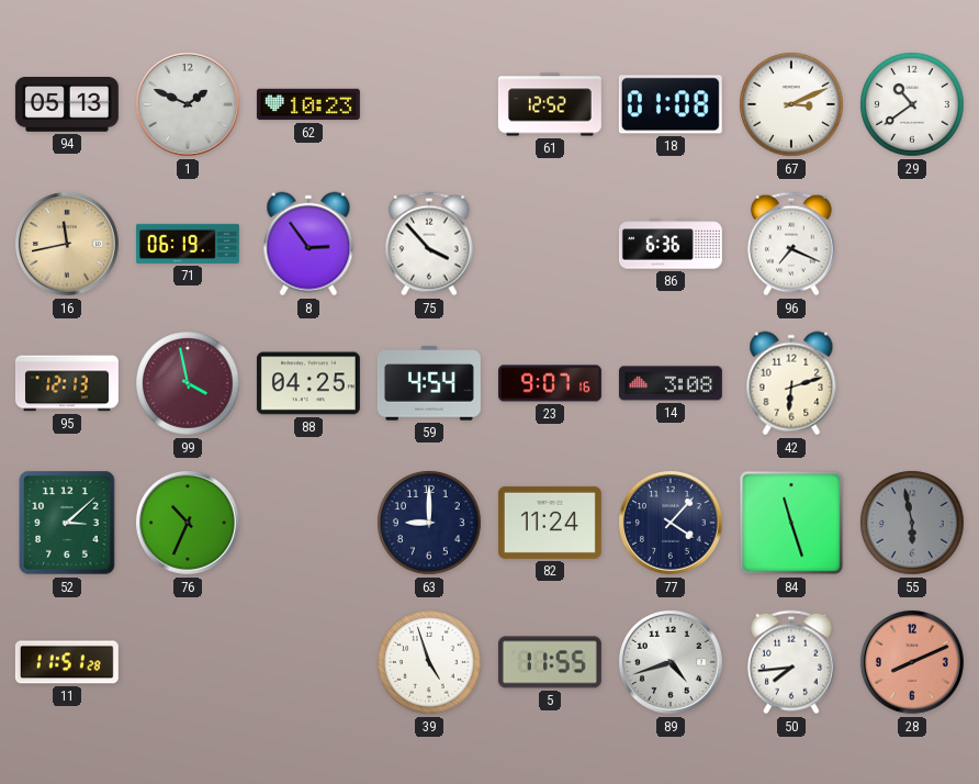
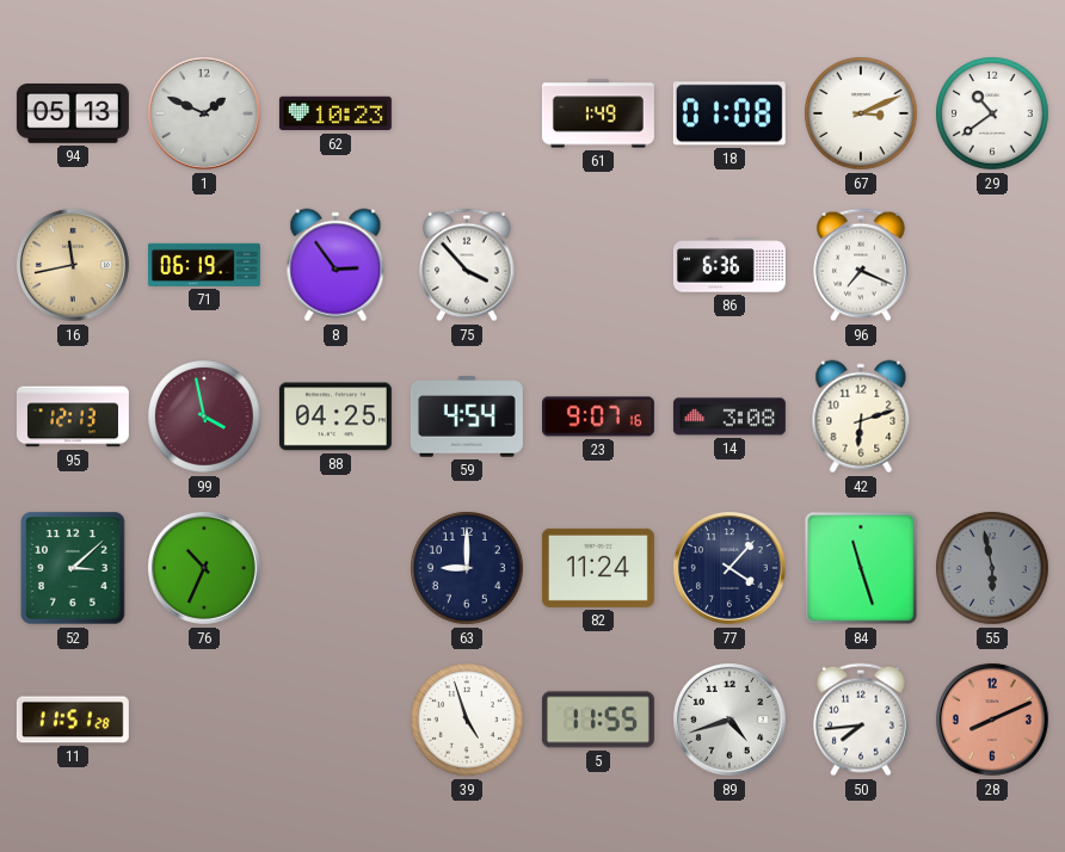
61: 12:52 -> 1:49
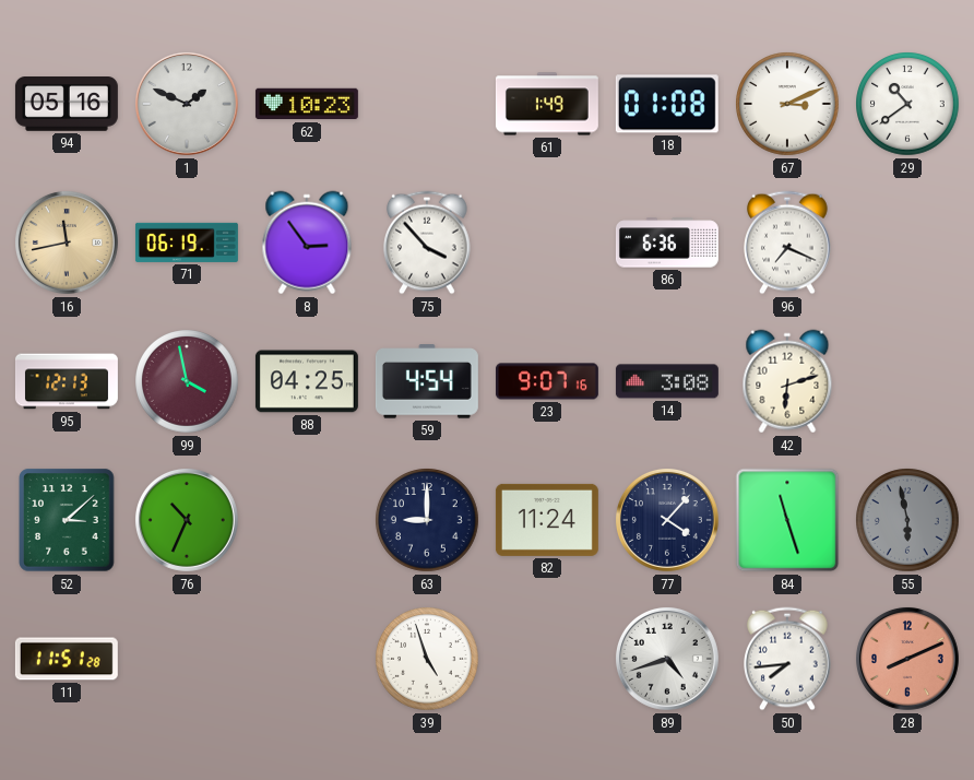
94: 05:13 -> 05:16
5: 11:55 -> none
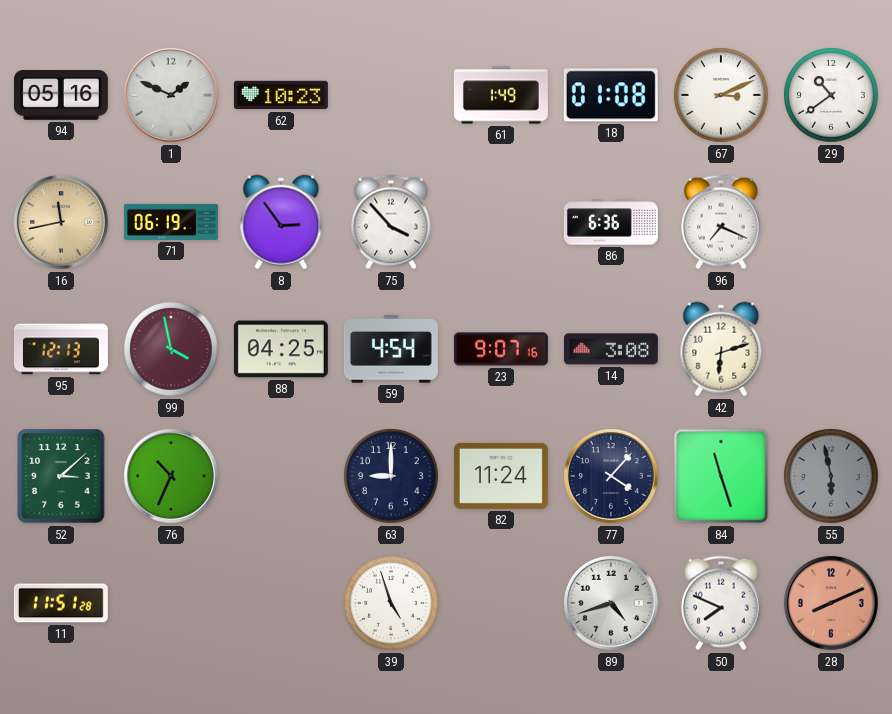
50: 7:44 -> 7:49
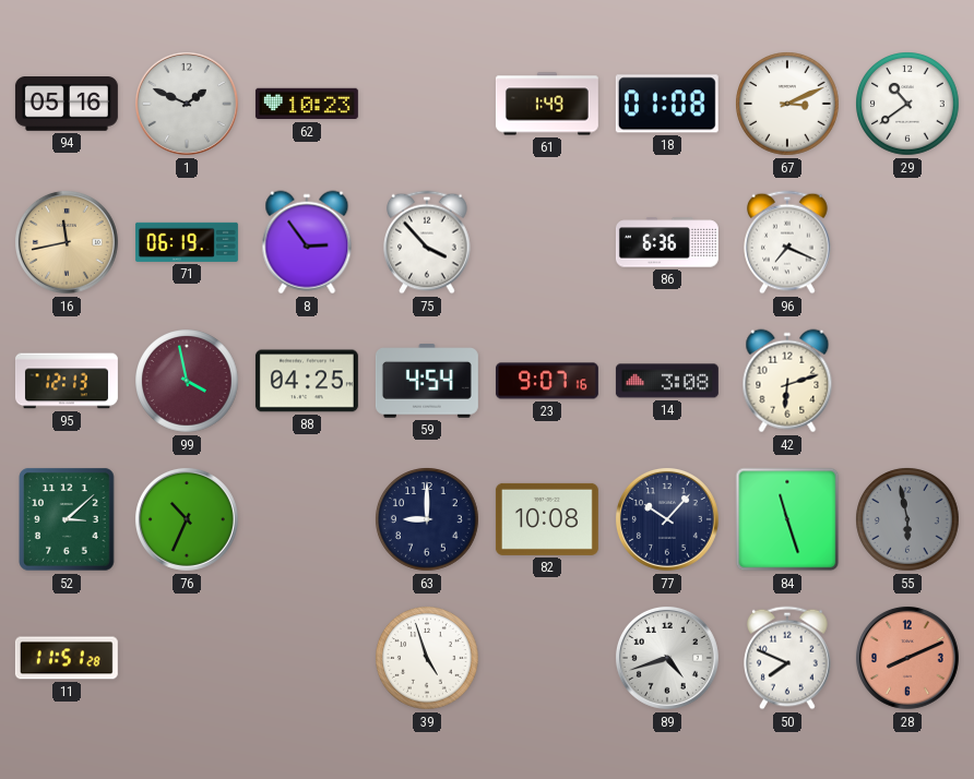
82: 11:24 -> 10:08
77: 4:07 -> 10:07
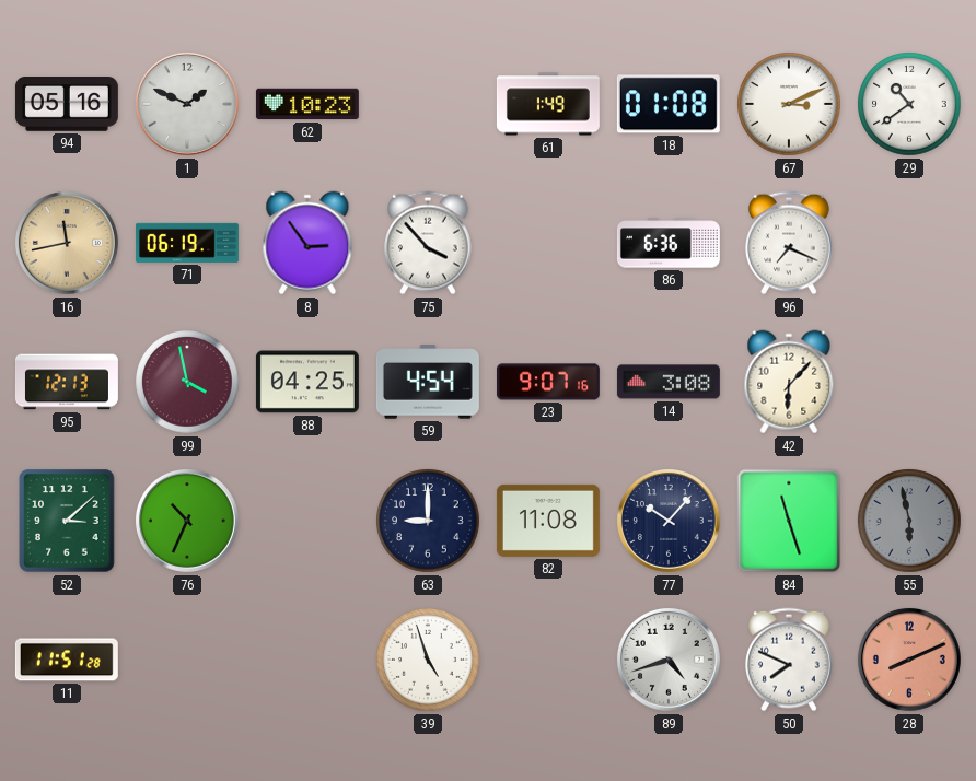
42: 6:12 -> 6:07
82: 10:08 -> 11:08
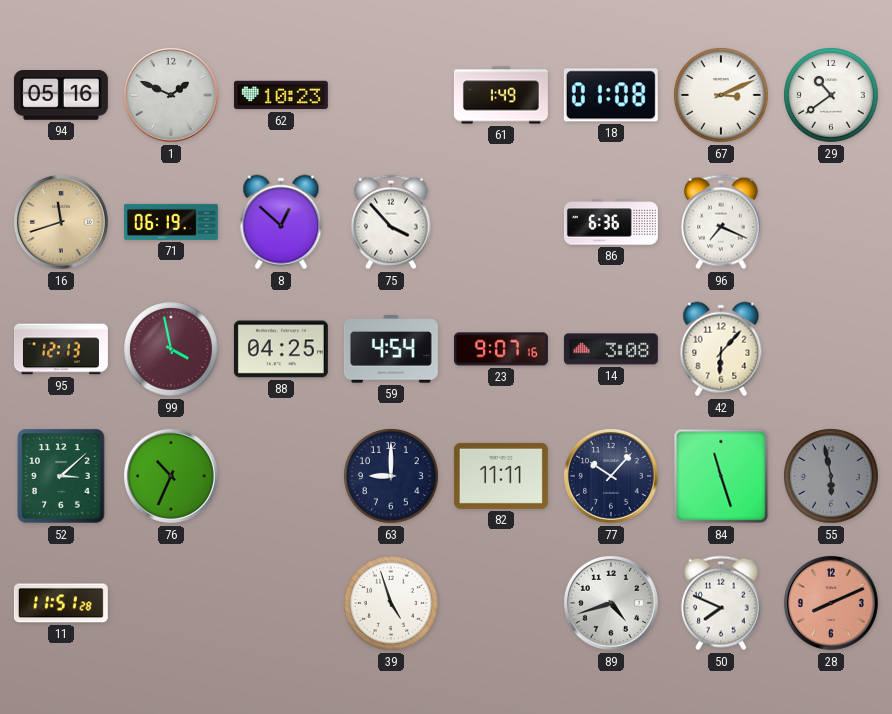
16: 11:43 -> 11:42
8: 2:54 -> 12:52
82: 11:08 -> 11:11
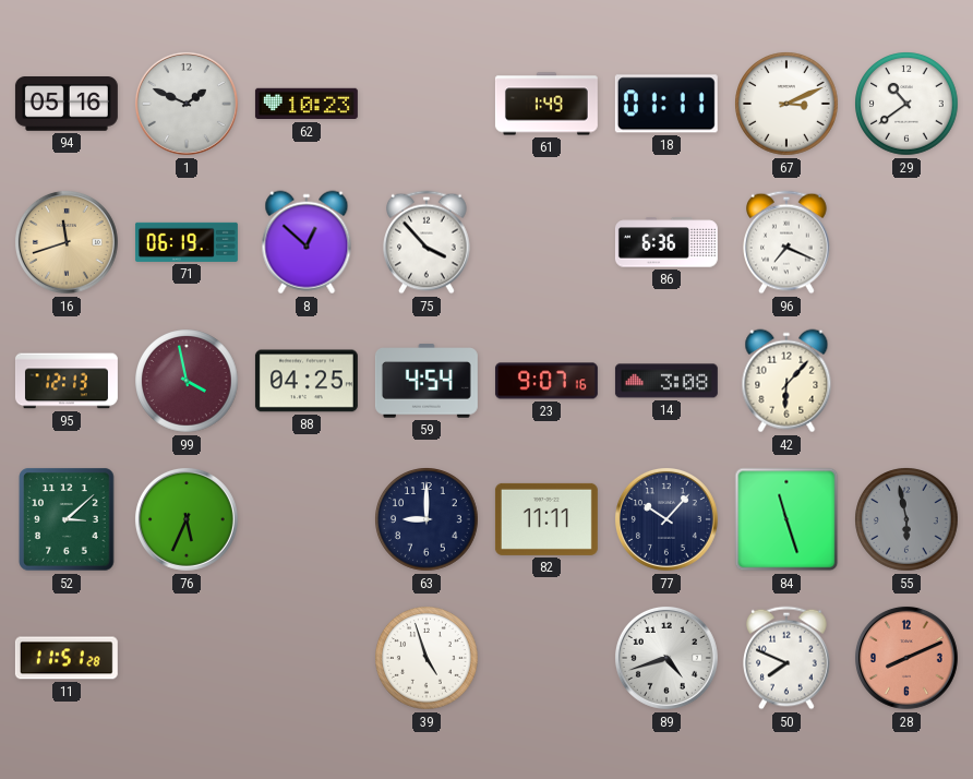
18: 01:08 -> 01:11
76: 10:34 -> 5:34
